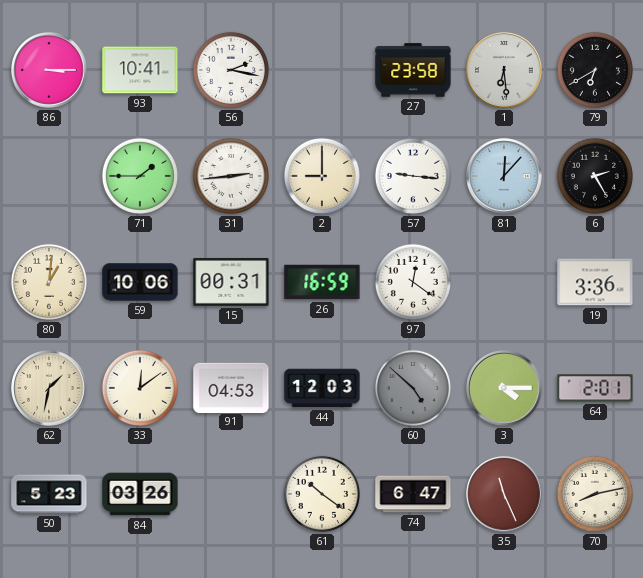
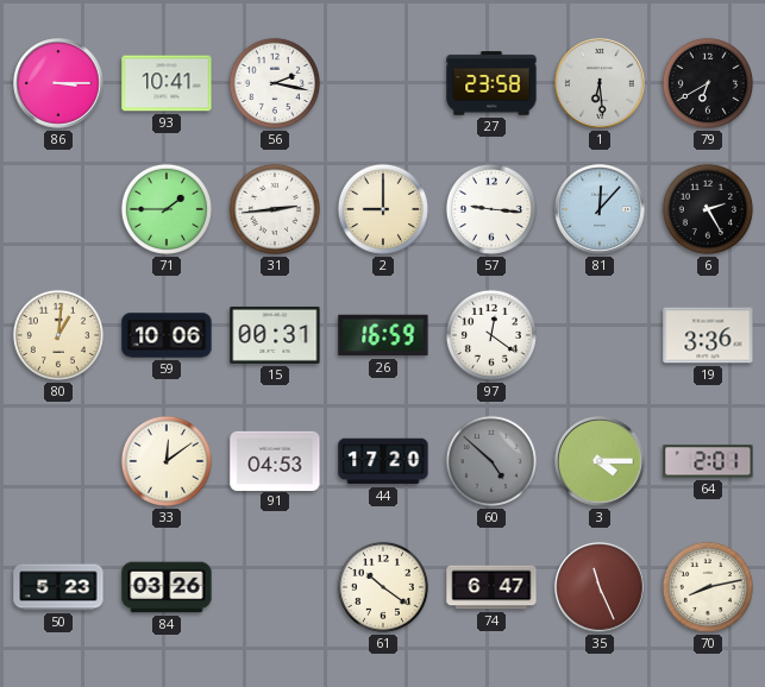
62: 1:32 -> none
44: 12:03 -> 17:20
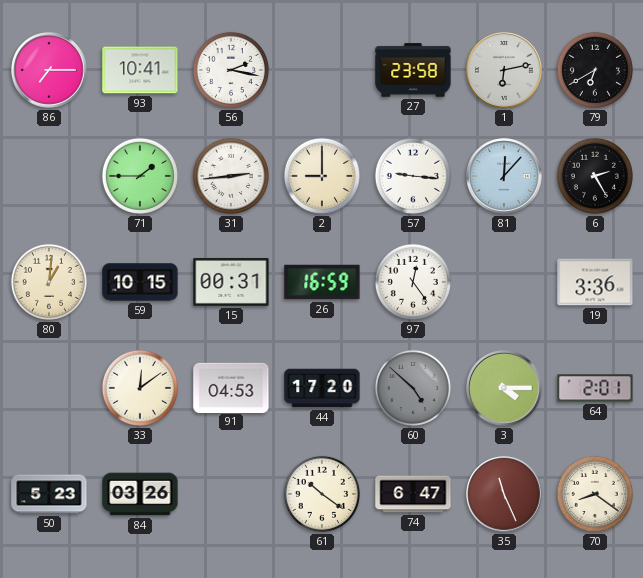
86: 3:15 -> 7:15
1: 6:29 -> 6:13
59: 10:06 -> 10:15
97: 12:21 -> 12:24
70: 8:13 -> 8:21
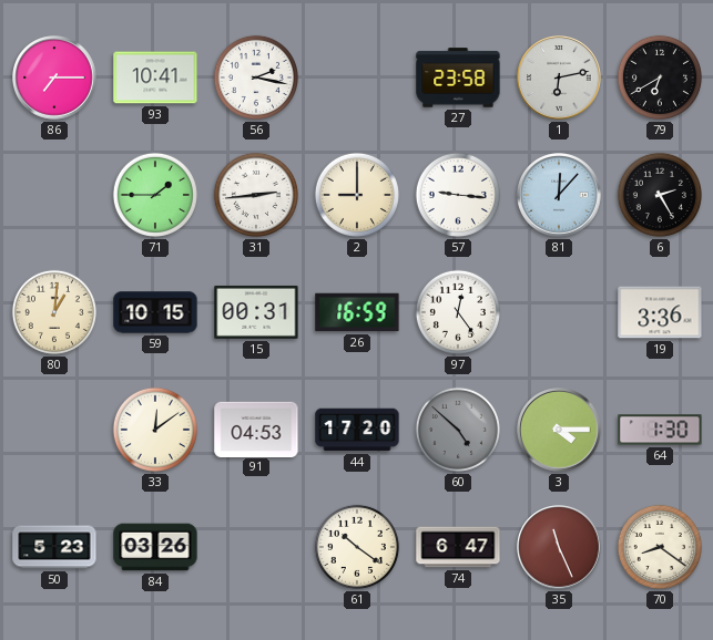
64: 2:01 -> 1:30
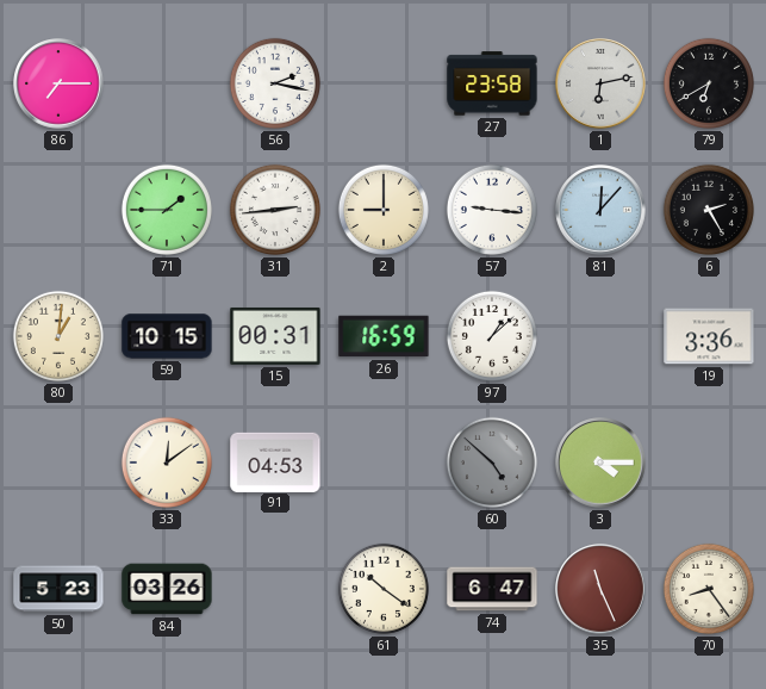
93: 10:41 -> none
97: 12:24 -> 1:08
44: 17:20 -> none
64: 1:30 -> none
70: 8:21 -> 8:24
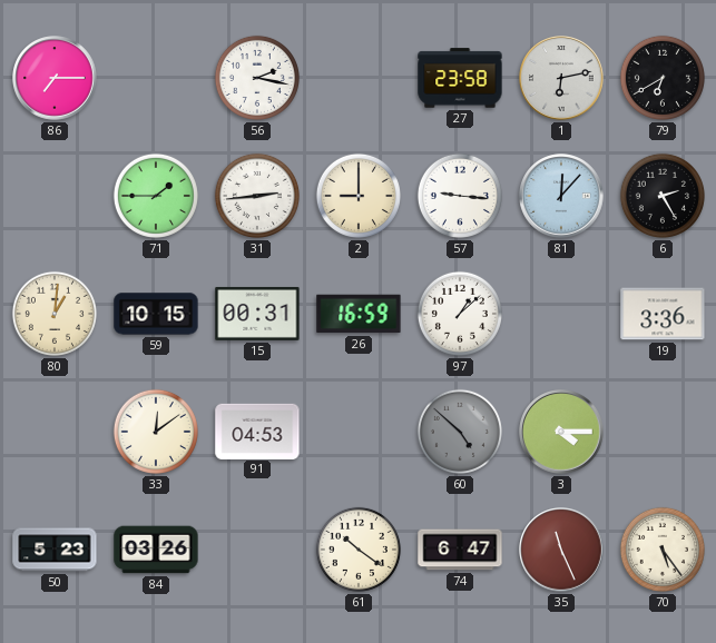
70: 8:24 -> 5:24
